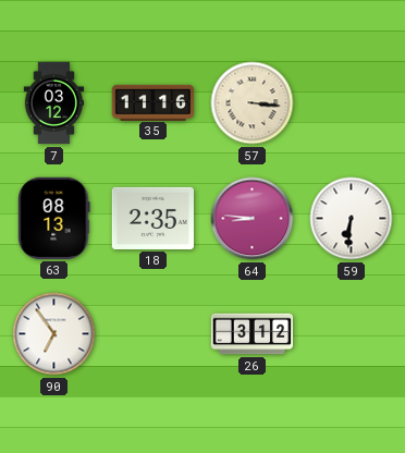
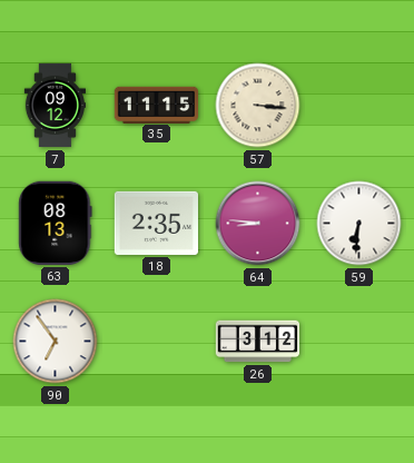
7: 03:12 -> 09:12
35: 11:16 -> 11:15
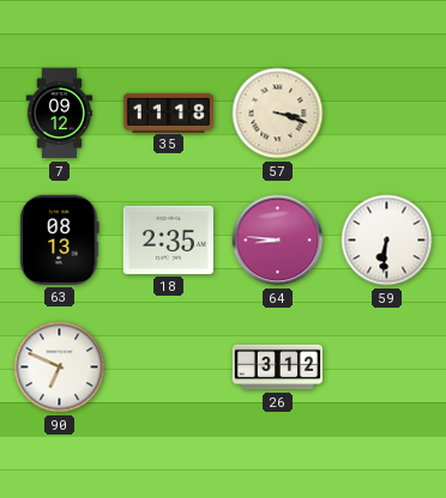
35: 11:15 -> 11:18
57: 3:16 -> 3:18
90: 6:54 -> 6:49
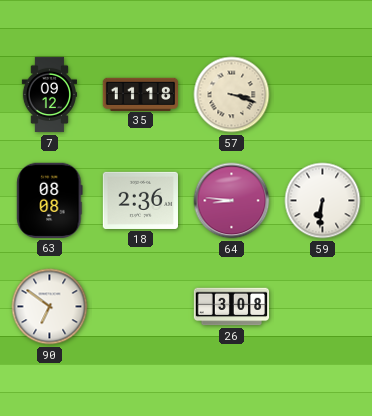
63: 08:13 -> 08:08
18: 2:35 -> 2:36
90: 6:49 -> 6:51
26: 3:12 -> 3:08
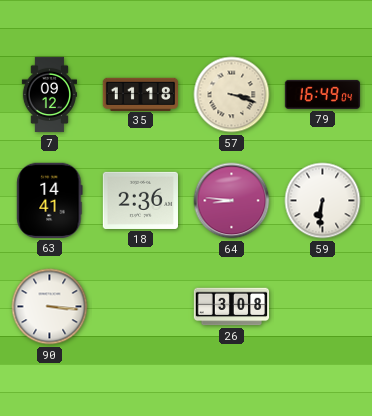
79: none -> 16:49
63: 08:08 -> 14:41
90: 6:51 -> 3:16
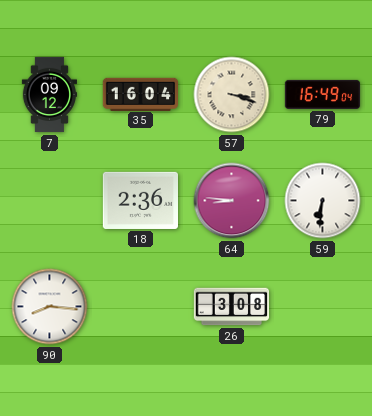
35: 11:18 -> 16:04
63: 14:41 -> none
90: 3:16 -> 8:16
